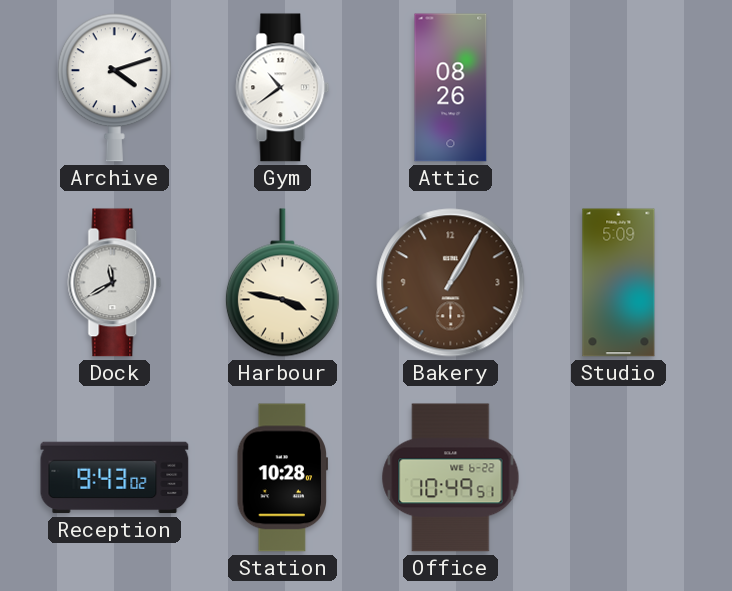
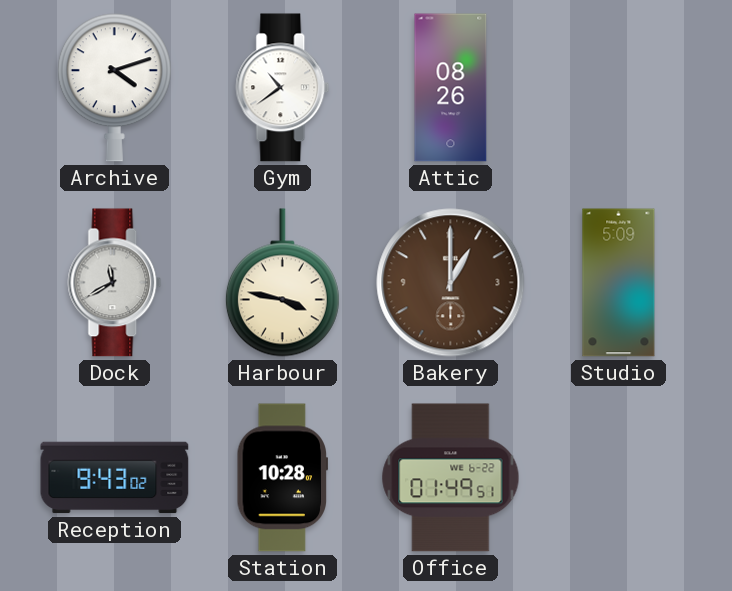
Bakery: 1:05 -> 1:00
Office: 10:49 -> 01:49
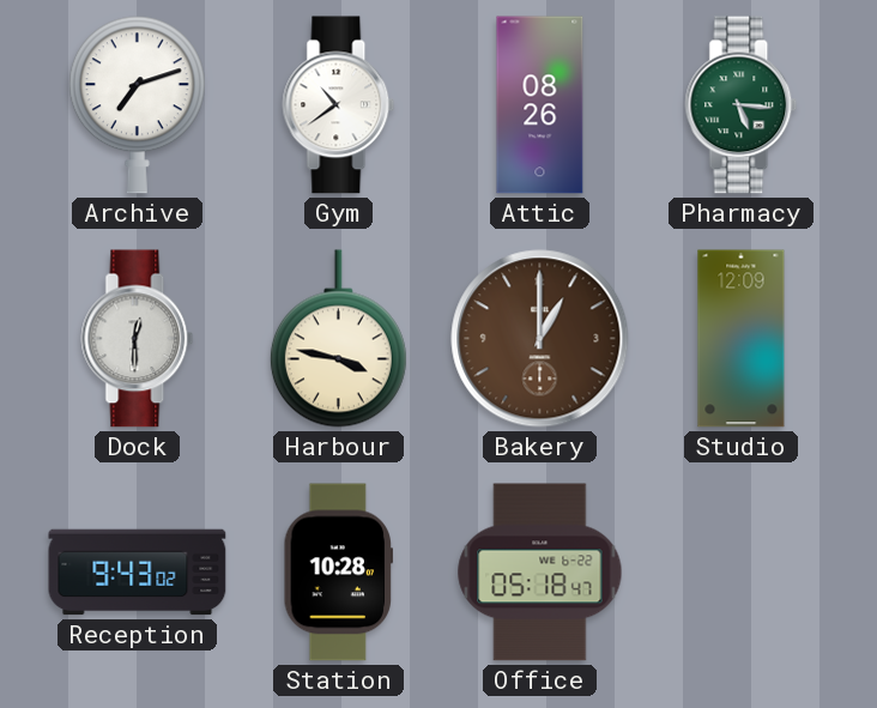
Archive: 4:12 -> 7:12
Pharmacy: none -> 5:16
Dock: 11:40 -> 12:30
Studio: 5:09 -> 12:09
Office: 01:49 -> 05:18
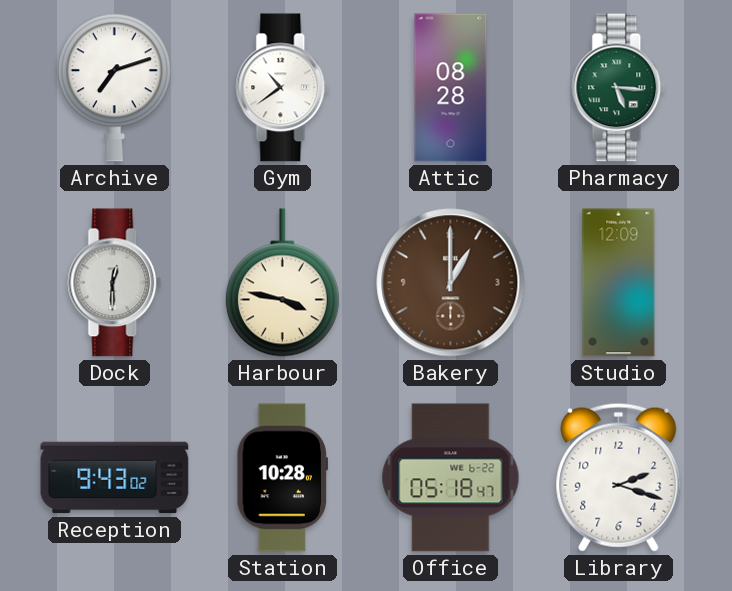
Attic: 08:26 -> 08:28
Library: none -> 2:18
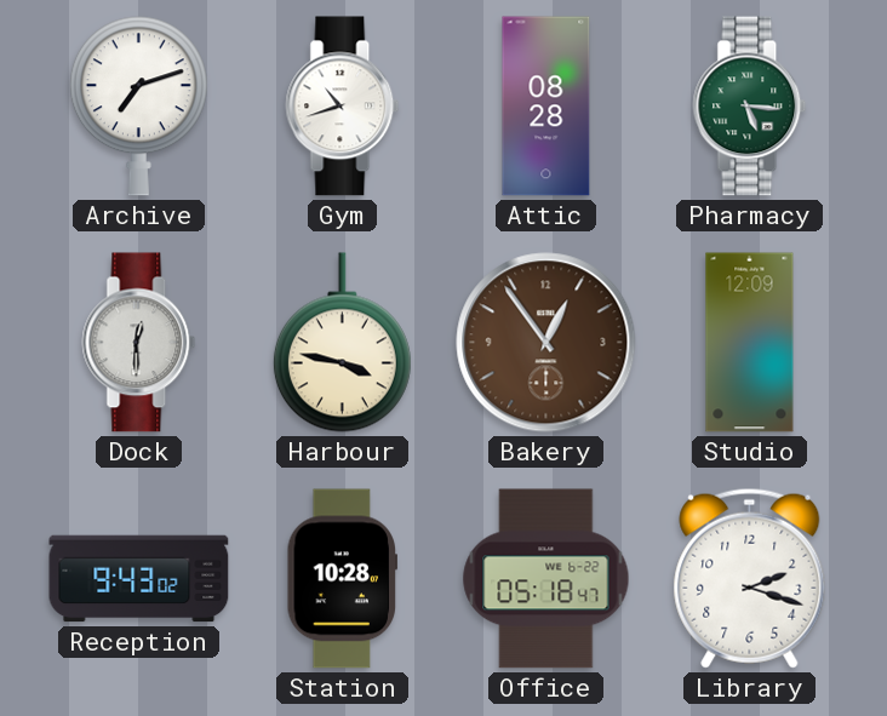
Gym: 10:39 -> 10:42
Bakery: 1:00 -> 12:54
